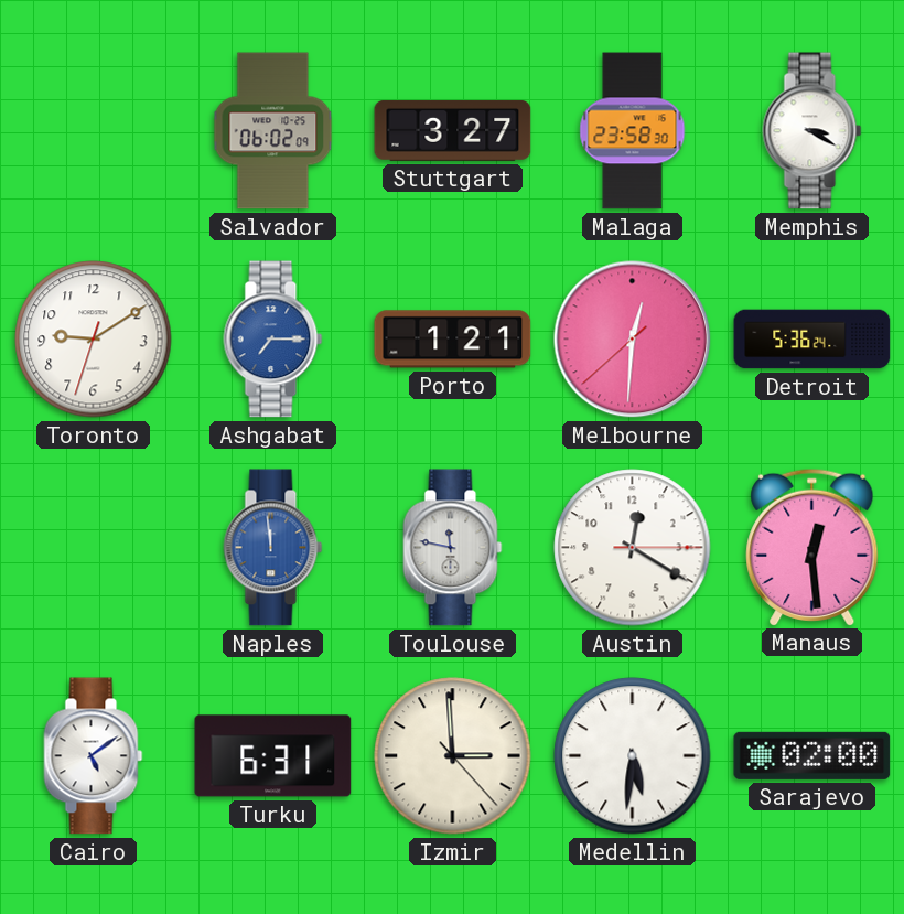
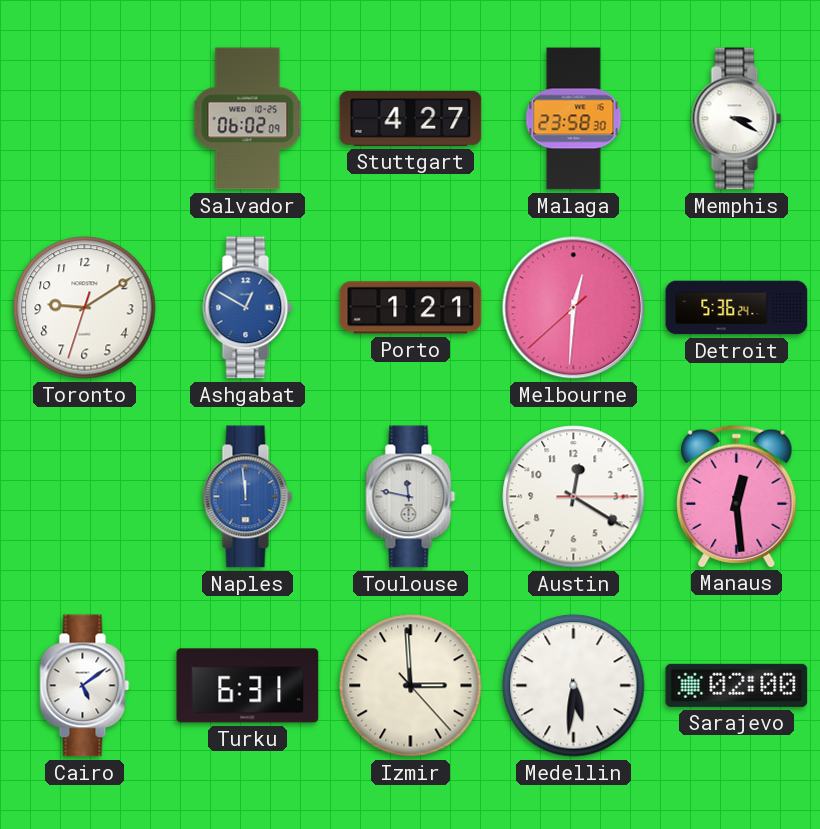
Stuttgart: 3:27 -> 4:27
Ashgabat: 7:15 -> 12:50
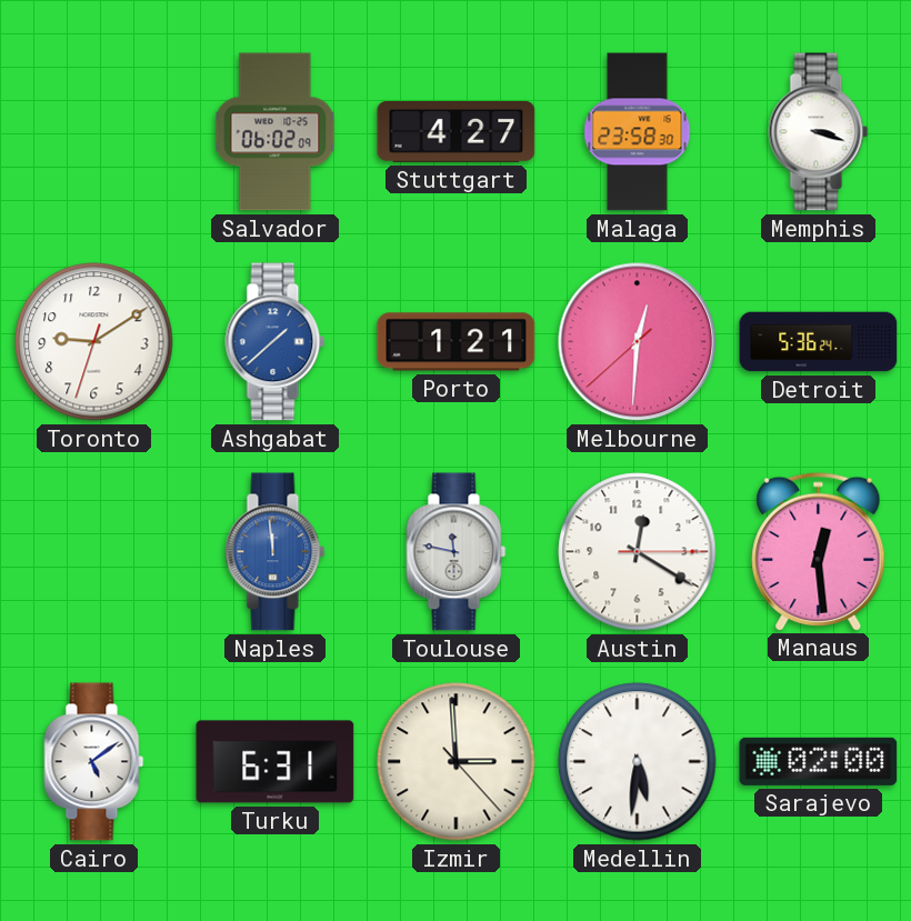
Memphis: 3:20 -> 3:18
Ashgabat: 12:50 -> 1:38
